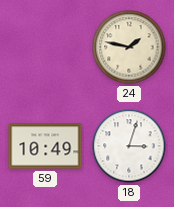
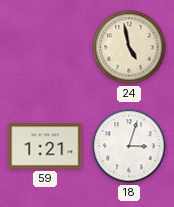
24: 1:47 -> 4:58
59: 10:49 -> 1:21
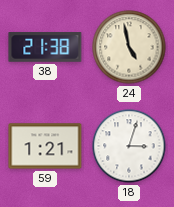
38: none -> 21:38
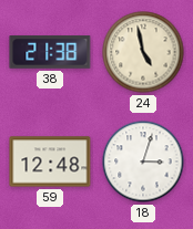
59: 1:21 -> 12:48
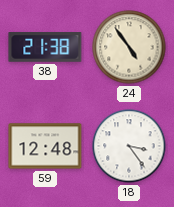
24: 4:58 -> 4:54
18: 3:03 -> 3:24
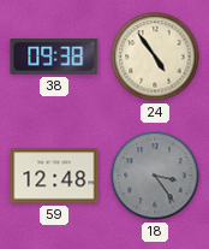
38: 21:38 -> 09:38
18 dial: white -> grey
